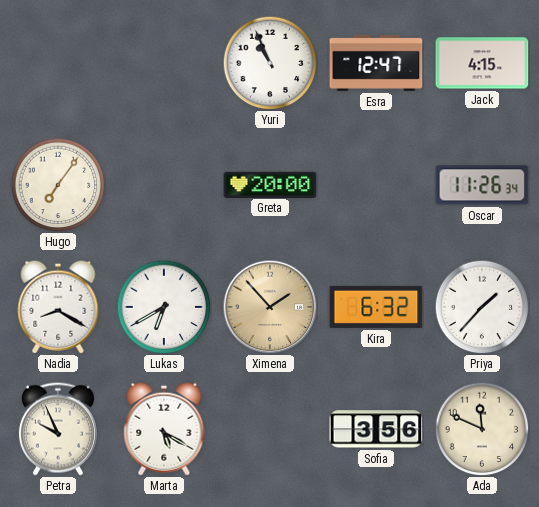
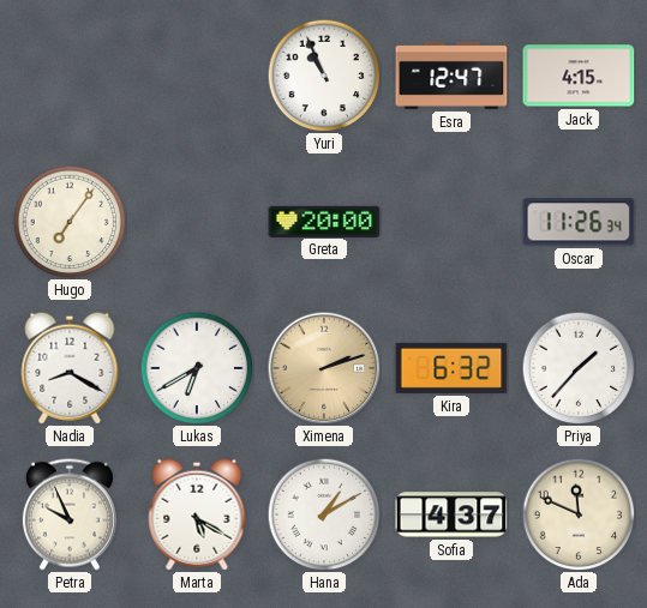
Ximena: 1:53 -> 2:12
Hana: none -> 1:10
Sofia: 3:56 -> 4:37
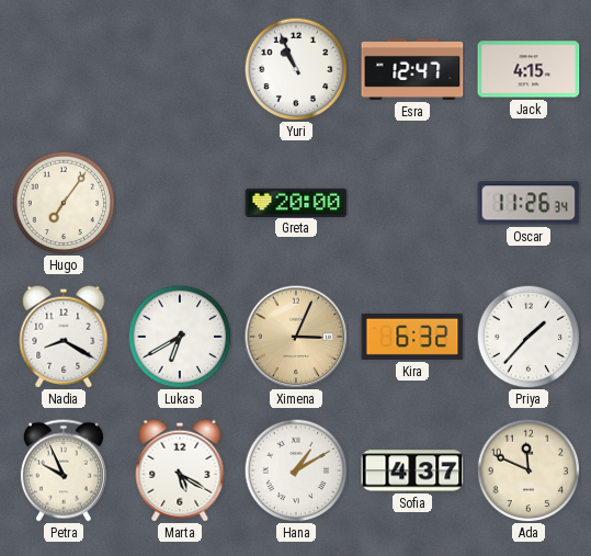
Ximena: 2:12 -> 3:04
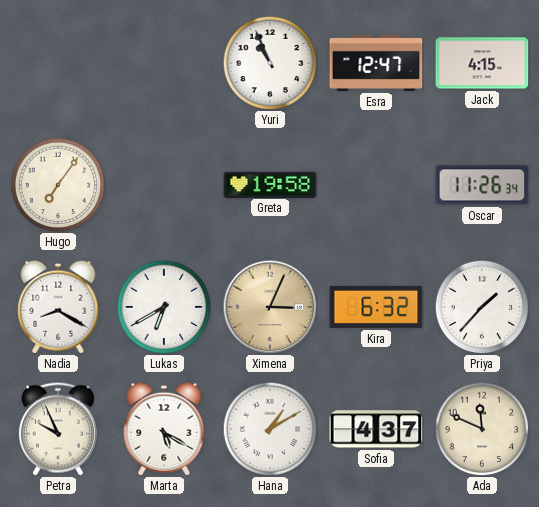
Greta: 20:00 -> 19:58
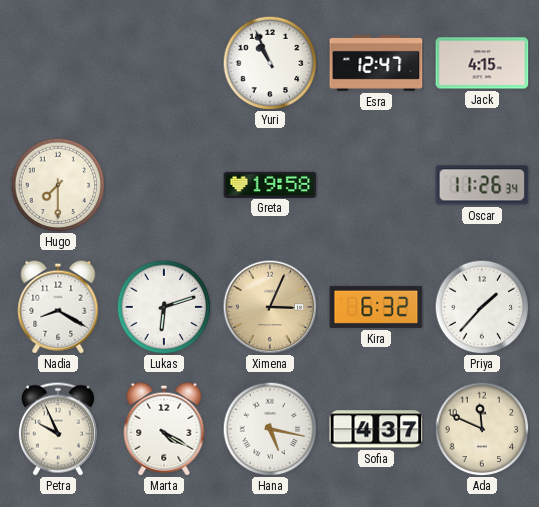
Hugo: 7:06 -> 7:30
Lukas: 6:40 -> 6:12
Marta: 5:20 -> 4:20
Hana: 1:10 -> 5:17
